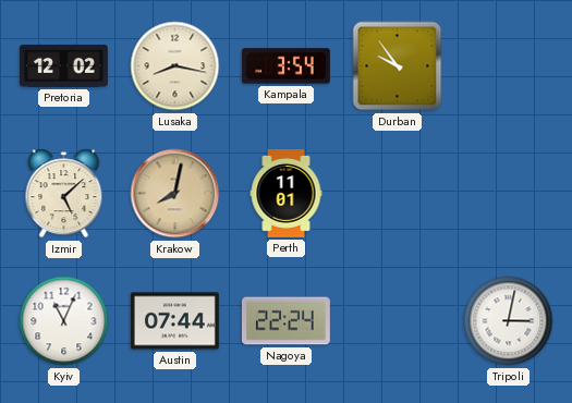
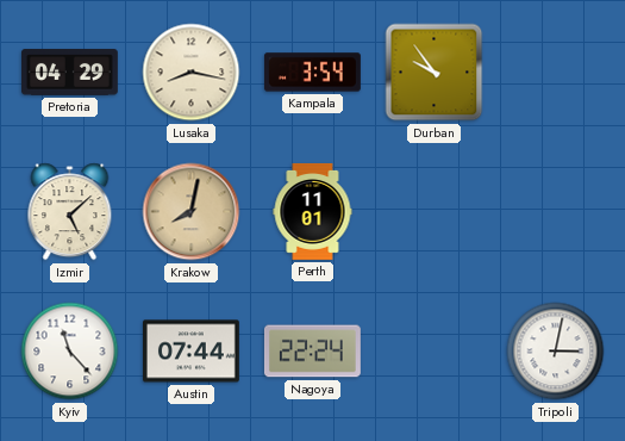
Pretoria: 12:02 -> 04:29
Kyiv: 11:04 -> 11:23
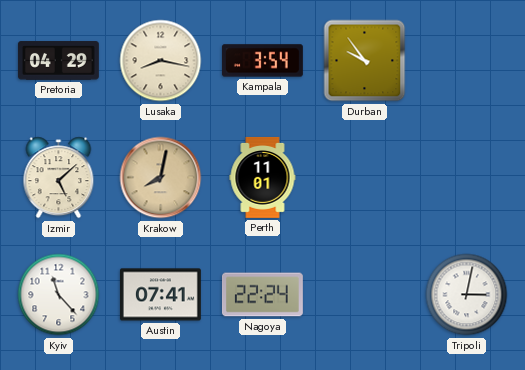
Austin: 07:44 -> 07:41
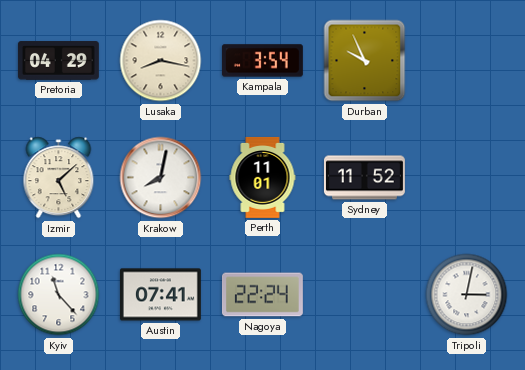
Durban: 9:54 -> 9:56
Krakow dial: champagne -> white
Sydney: none -> 11:52
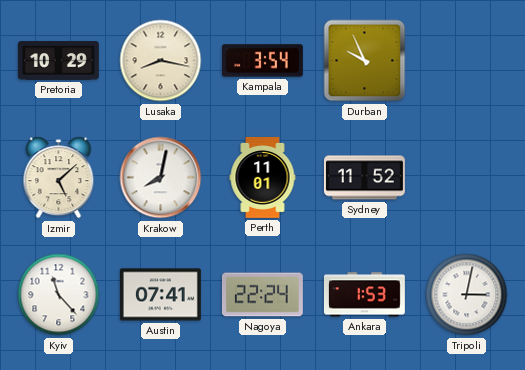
Pretoria: 04:29 -> 10:29
Ankara: none -> 1:53
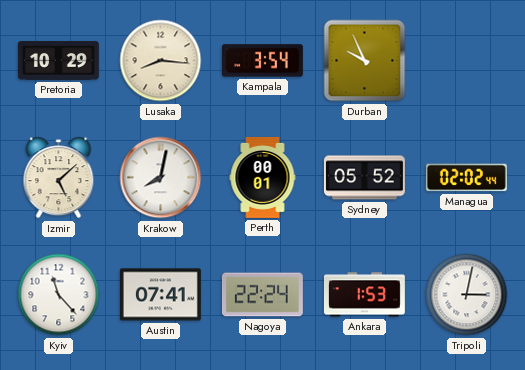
Lusaka: 8:17 -> 8:16
Perth: 11:01 -> 00:01
Sydney: 11:52 -> 05:52
Managua: none -> 02:02
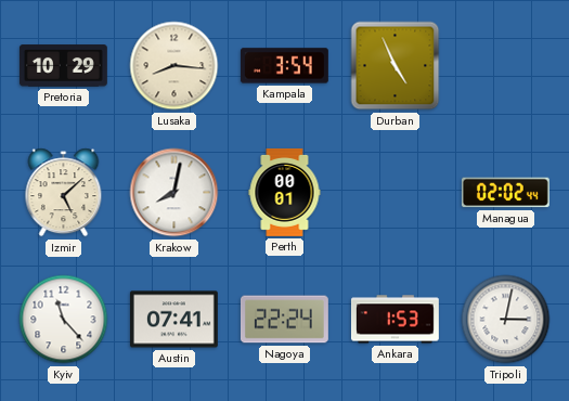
Durban: 9:56 -> 4:56
Sydney: 05:52 -> none
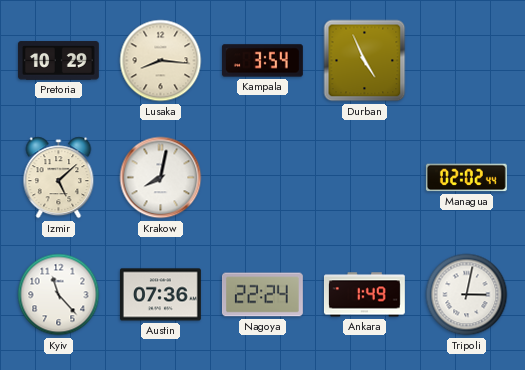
Perth: 00:01 -> none
Austin: 07:41 -> 07:36
Ankara: 1:53 -> 1:49
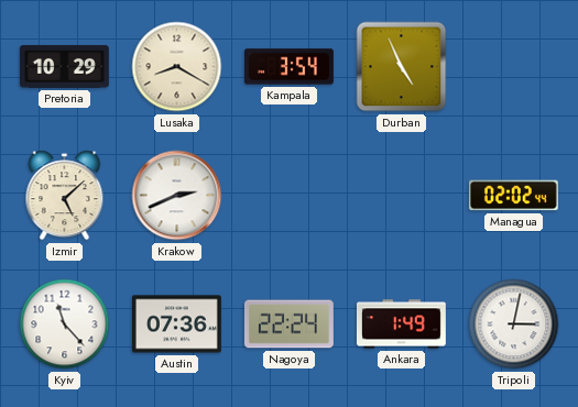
Lusaka: 8:16 -> 8:20
Krakow: 8:02 -> 2:41
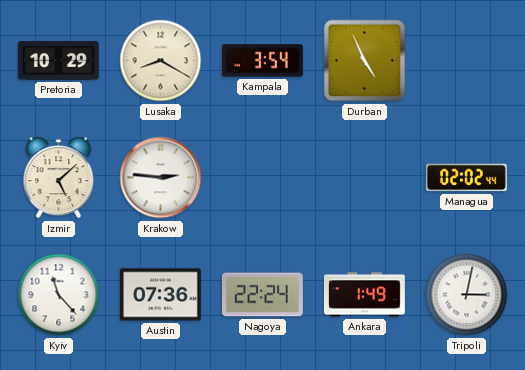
Krakow: 2:41 -> 2:46
